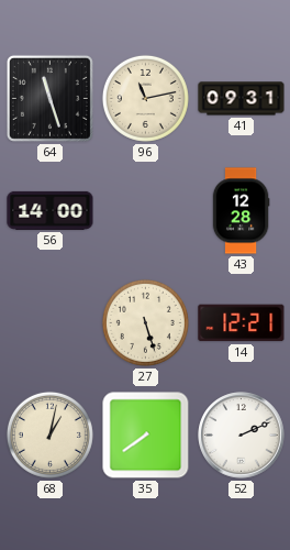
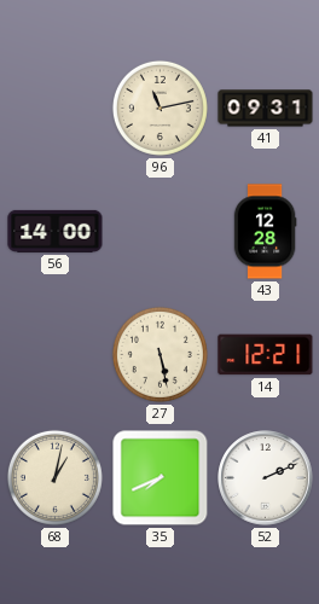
64: 11:27 -> none
27: 5:27 -> 5:28
35: 7:39 -> 7:41
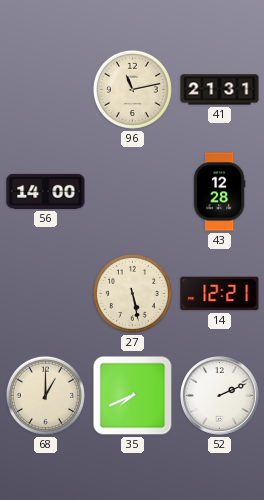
41: 09:31 -> 21:31
68: 1:02 -> 1:00
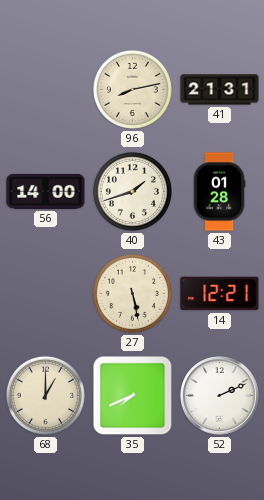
96: 11:13 -> 8:13
40: none -> 1:42
43: 12:28 -> 01:28
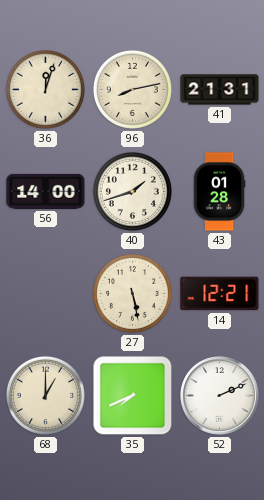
36: none -> 12:03
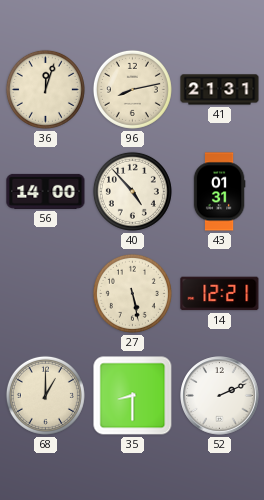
40: 1:42 -> 4:53
43: 01:28 -> 01:31
35: 7:41 -> 8:30
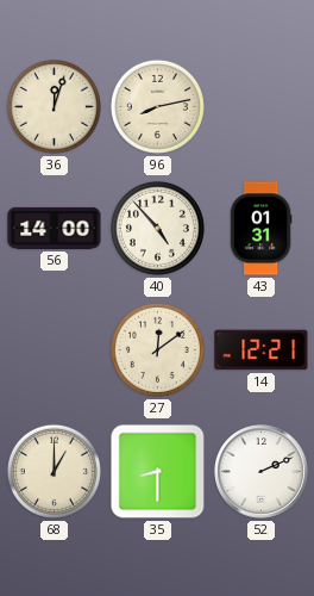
41: 21:31 -> none
27: 5:28 -> 12:09
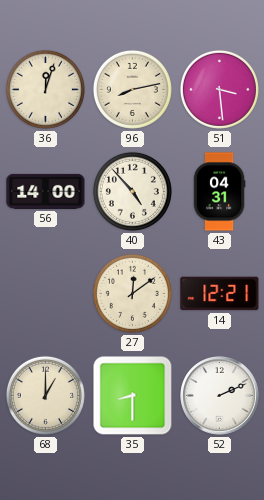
51: none -> 3:29
43: 01:31 -> 04:31
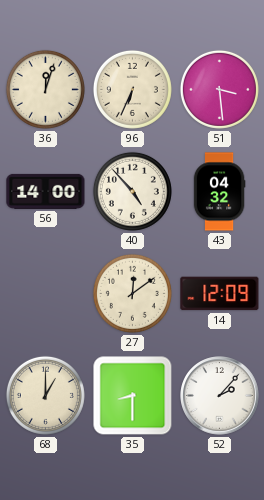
96: 8:13 -> 6:34
43: 04:31 -> 04:32
14: 12:21 -> 12:09
52: 2:11 -> 2:07
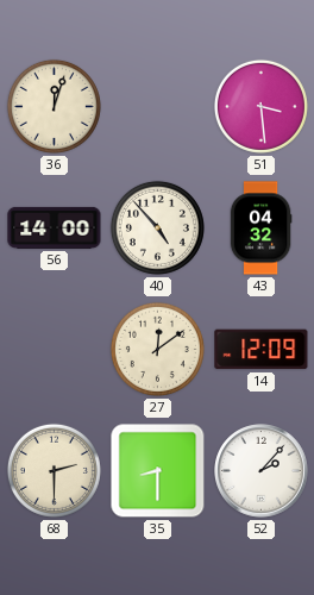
96: 6:34 -> none
68: 1:00 -> 2:30
